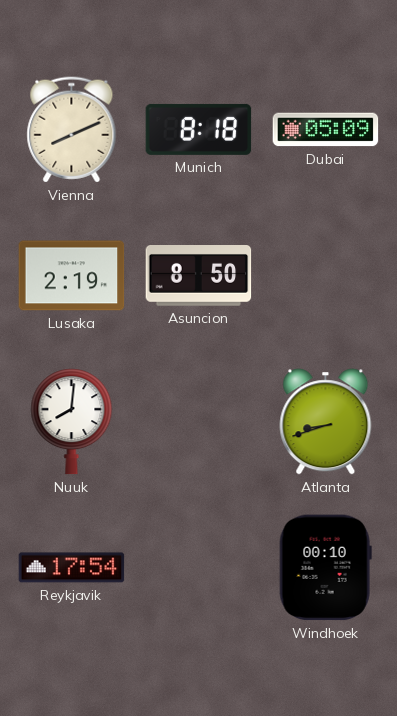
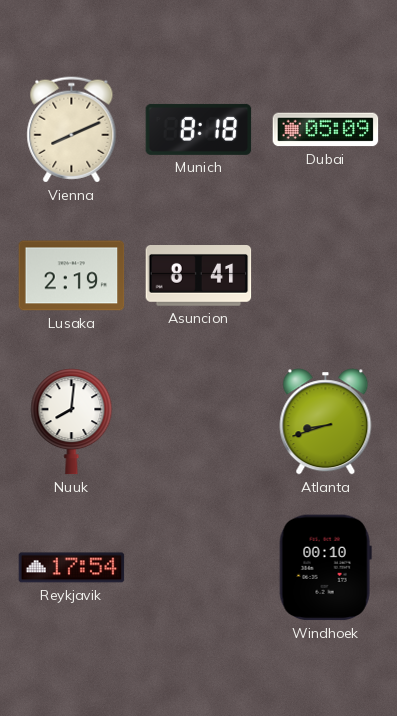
Asuncion: 8:50 -> 8:41
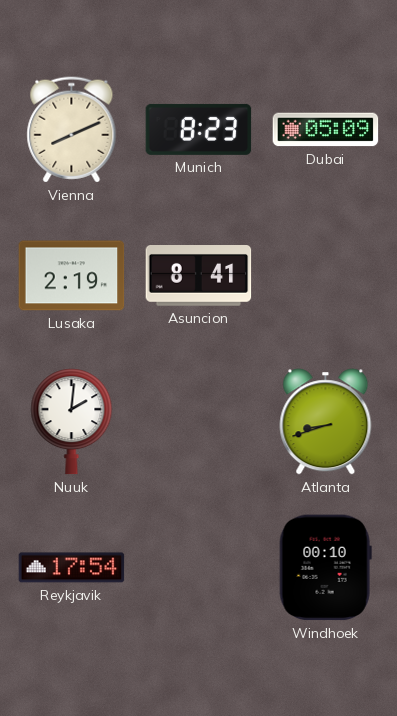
Munich: 8:18 -> 8:23
Nuuk: 8:01 -> 2:01
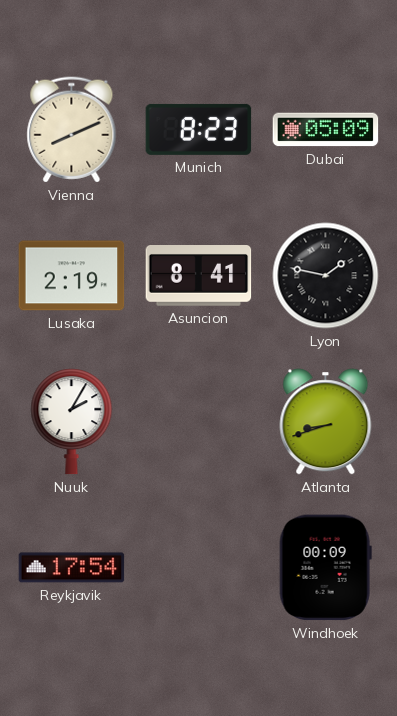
Lyon: none -> 1:47
Nuuk: 2:01 -> 2:05
Windhoek: 00:10 -> 00:09
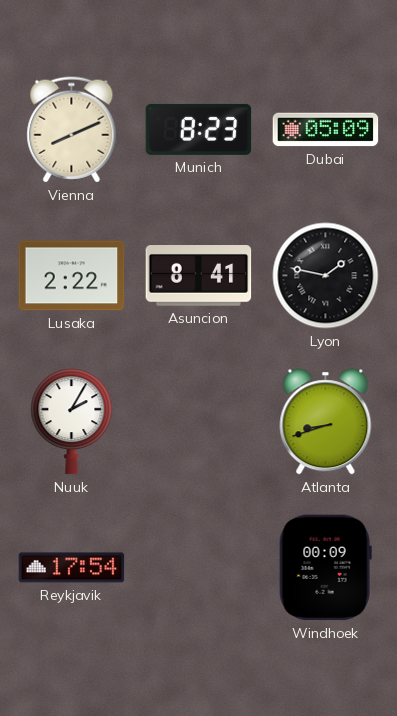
Lusaka: 2:19 -> 2:22
